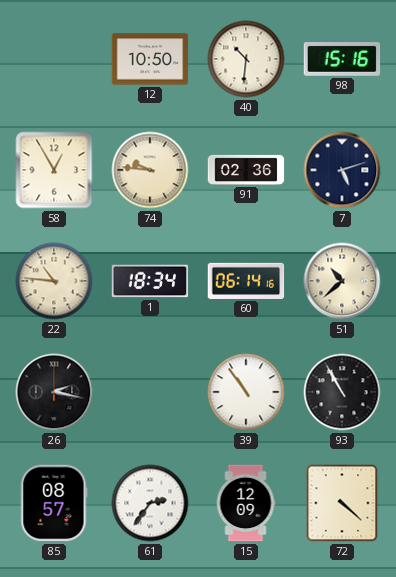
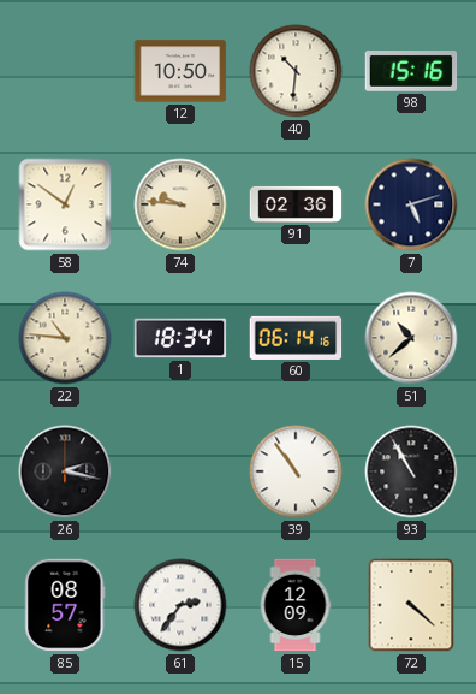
58: 12:55 -> 12:51
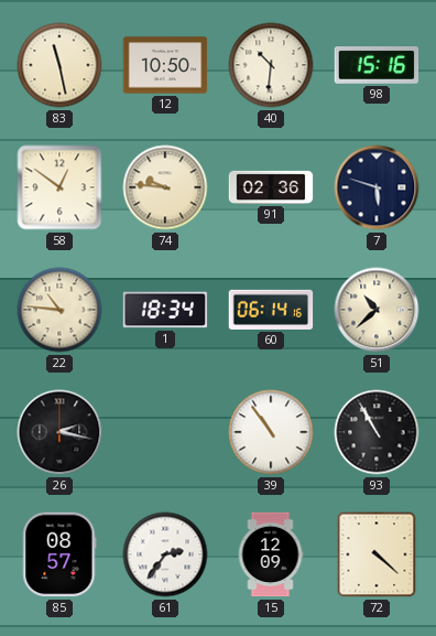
83: none -> 11:28
7: 5:12 -> 5:48
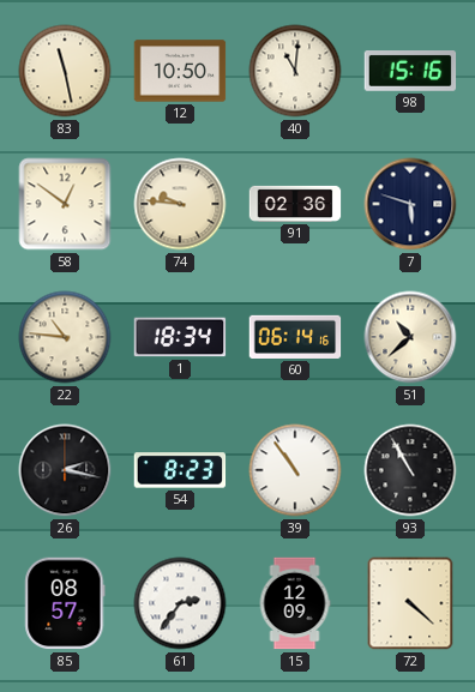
40: 10:31 -> 11:01
54: none -> 8:23
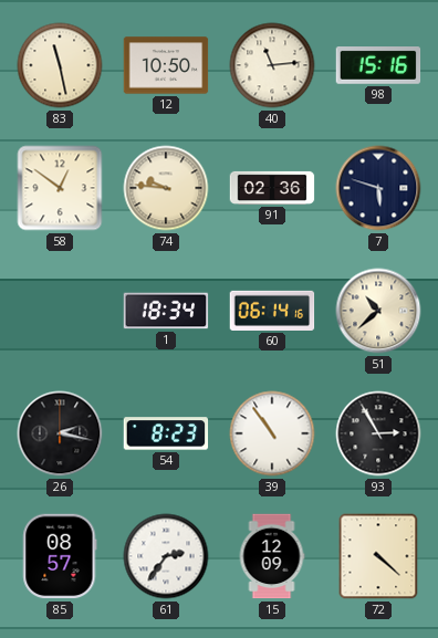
40: 11:01 -> 11:14
22: 10:46 -> none
93: 10:55 -> 2:55
